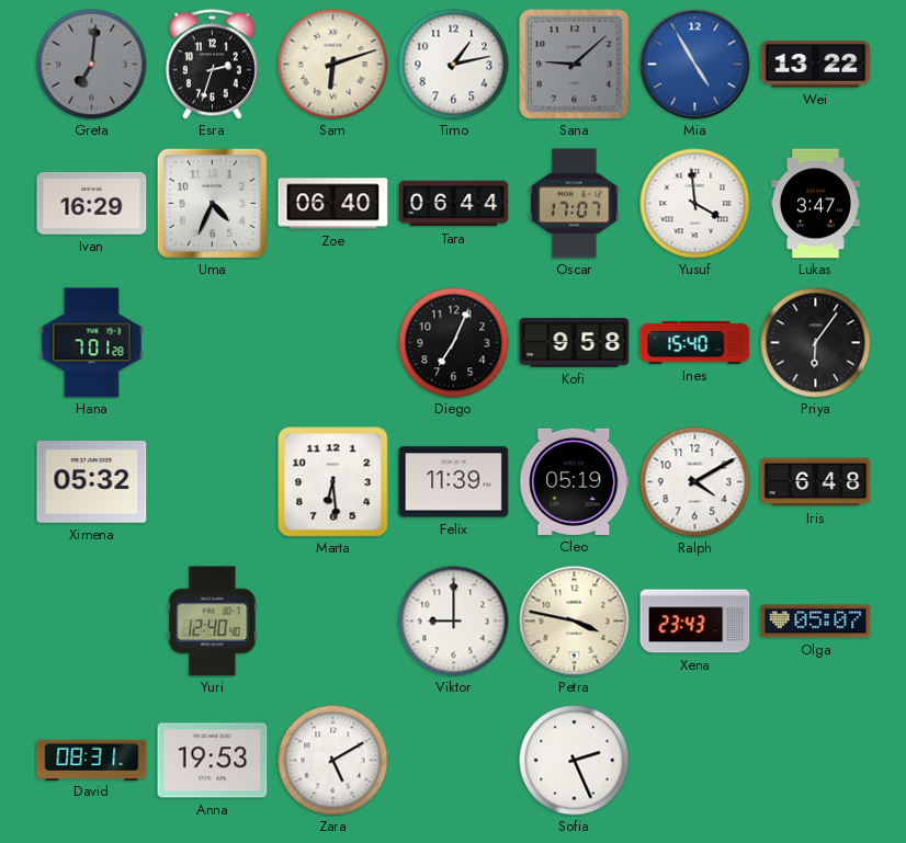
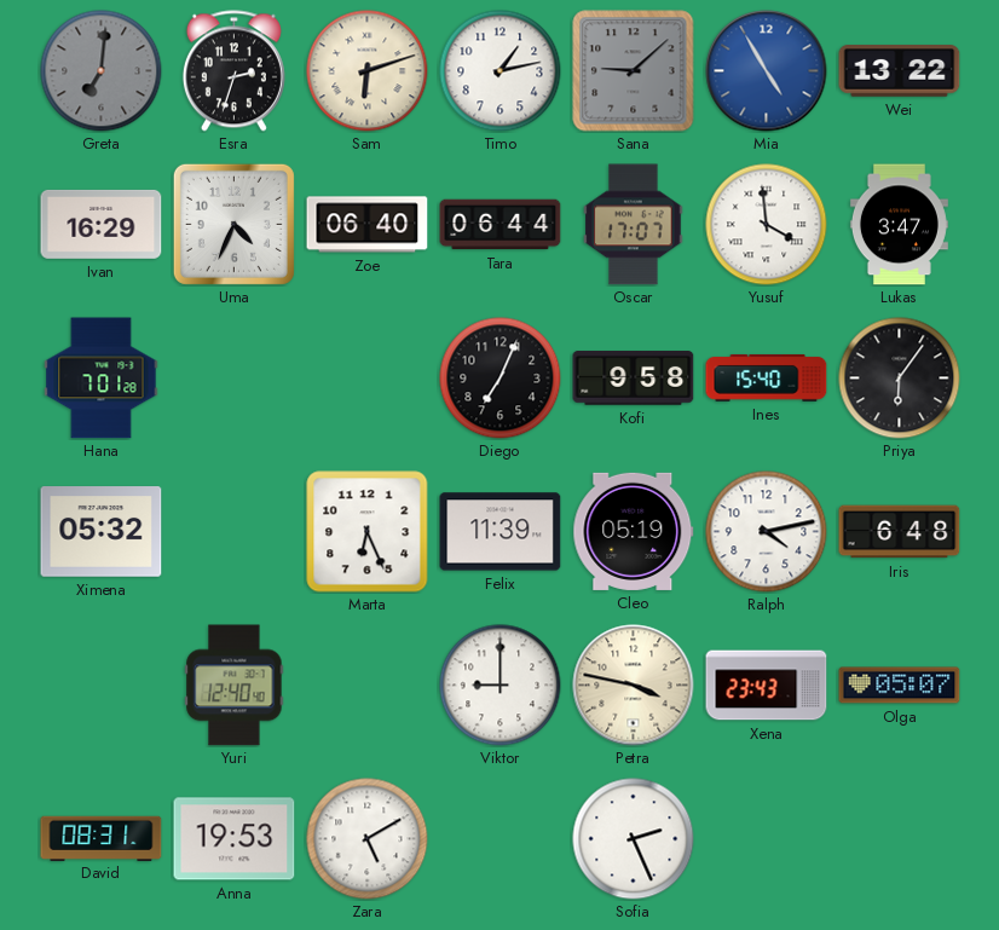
Marta: 6:29 -> 6:26
Ralph: 4:10 -> 4:13
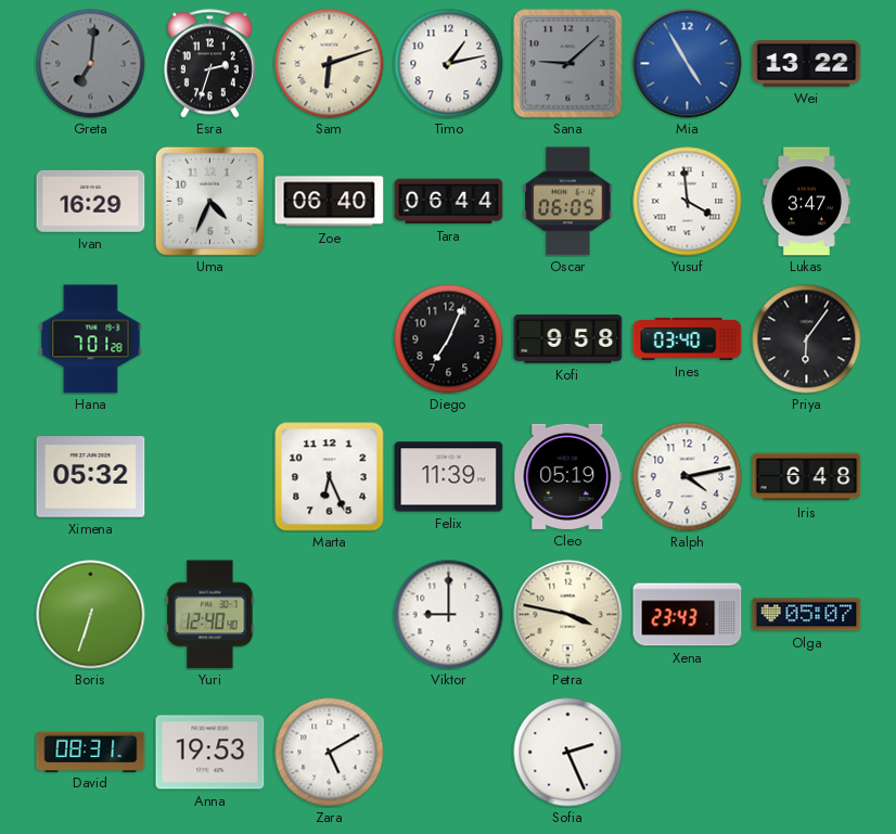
Oscar: 17:07 -> 06:05
Ines: 15:40 -> 03:40
Boris: none -> 6:33
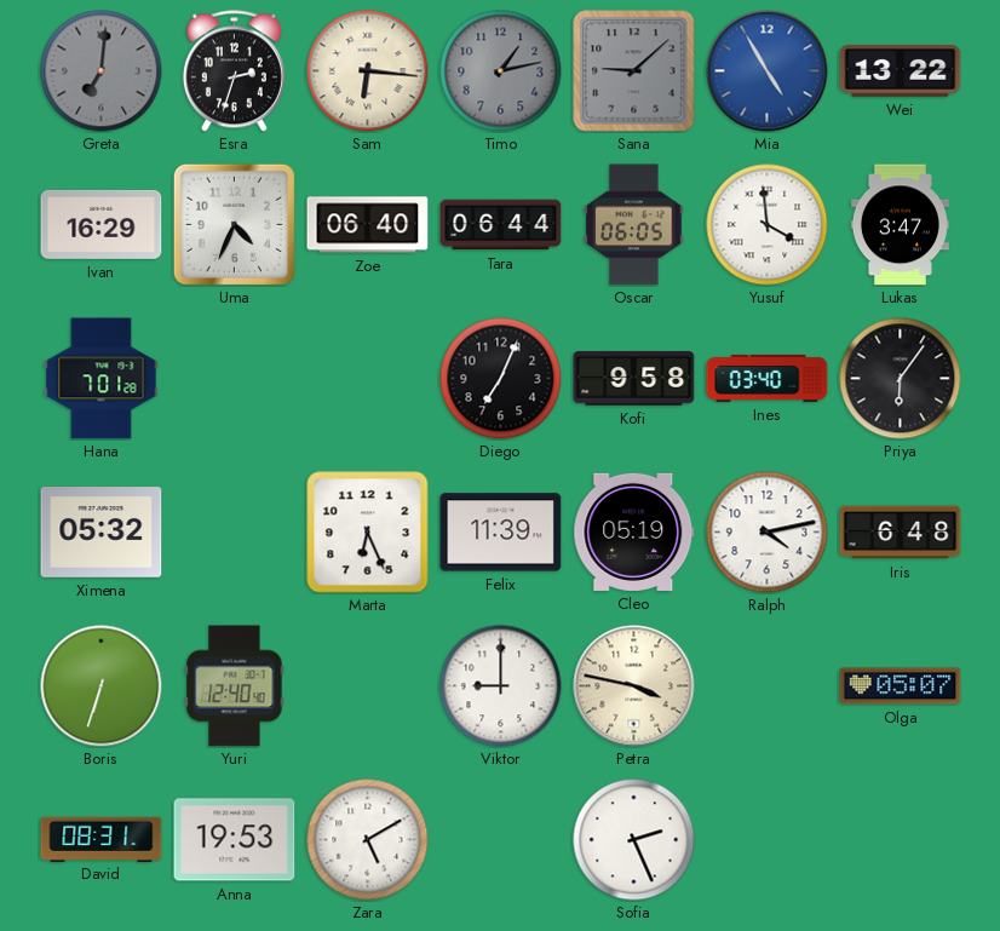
Sam: 6:12 -> 6:16
Timo dial: white -> grey
Xena: 23:43 -> none
